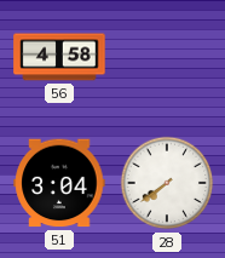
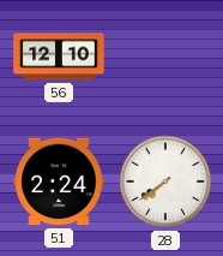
56: 4:58 -> 12:10
51: 3:04 -> 2:24
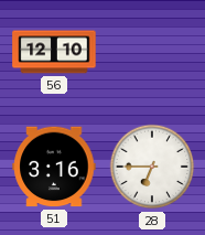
51: 2:24 -> 3:16
28: 7:39 -> 6:45
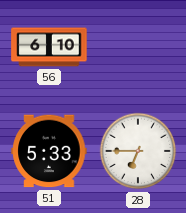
56: 12:10 -> 6:10
51: 3:16 -> 5:33
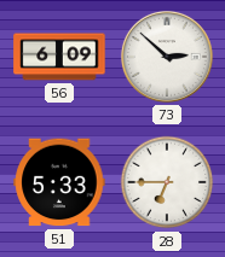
56: 6:10 -> 6:09
73: none -> 2:52
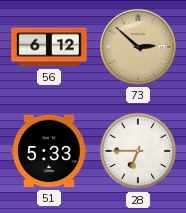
56: 6:09 -> 6:12
73 dial: white -> champagne
